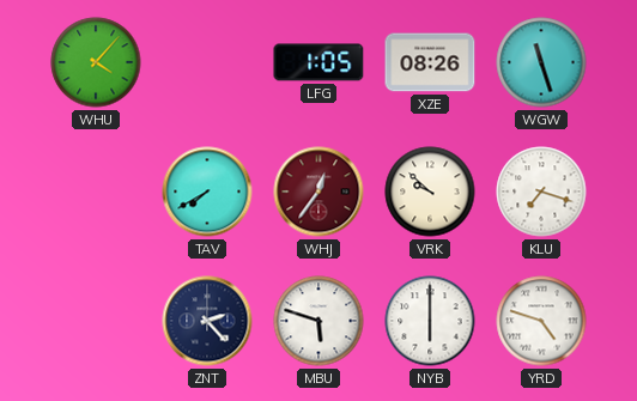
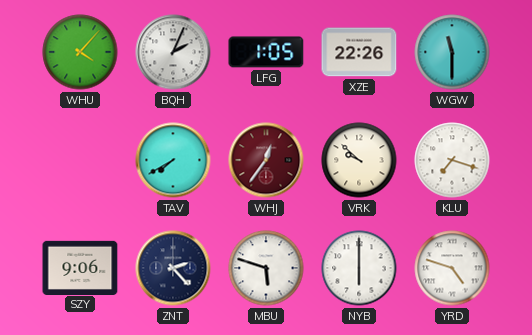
BQH: none -> 2:04
XZE: 08:26 -> 22:26
WGW: 11:27 -> 11:30
SZY: none -> 9:06
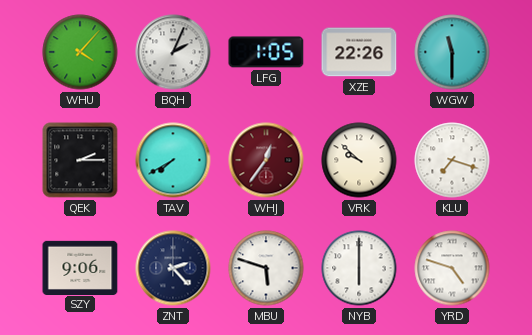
QEK: none -> 2:15
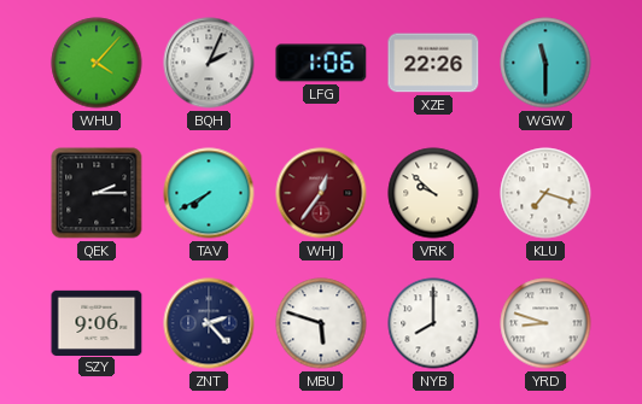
LFG: 1:05 -> 1:06
NYB: 6:00 -> 8:00
YRD: 4:48 -> 8:48
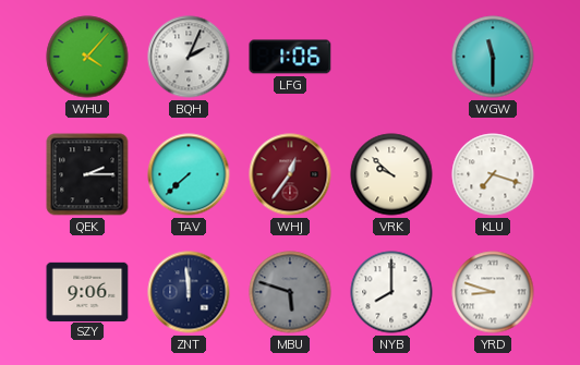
XZE: 22:26 -> none
TAV: 7:40 -> 7:38
ZNT: 2:23 -> 11:59
MBU dial: white -> grey
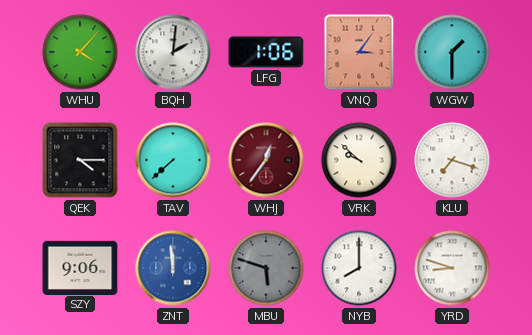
BQH: 2:04 -> 2:01
VNQ: none -> 3:06
WGW: 11:30 -> 1:30
QEK: 2:15 -> 4:15
ZNT dial: navy -> blue
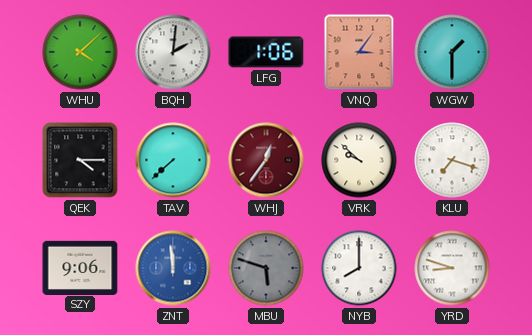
WHU: 4:07 -> 4:08
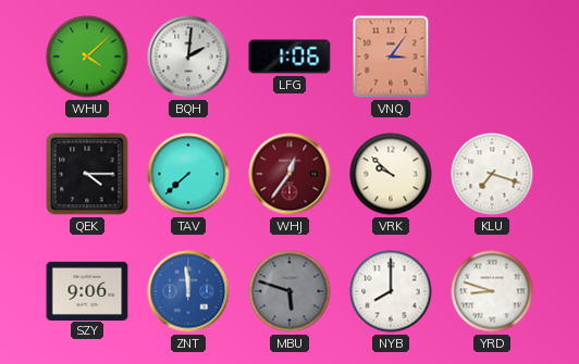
WGW: 1:30 -> none
